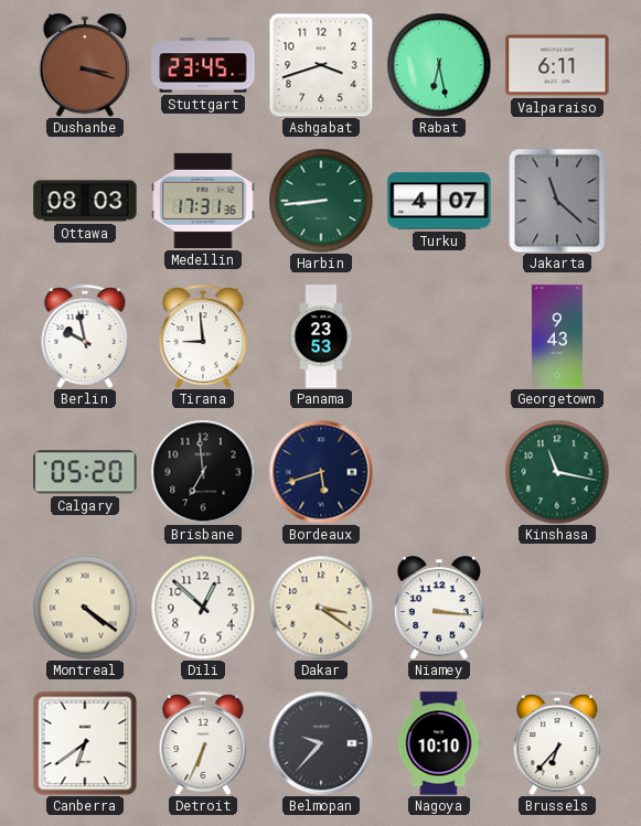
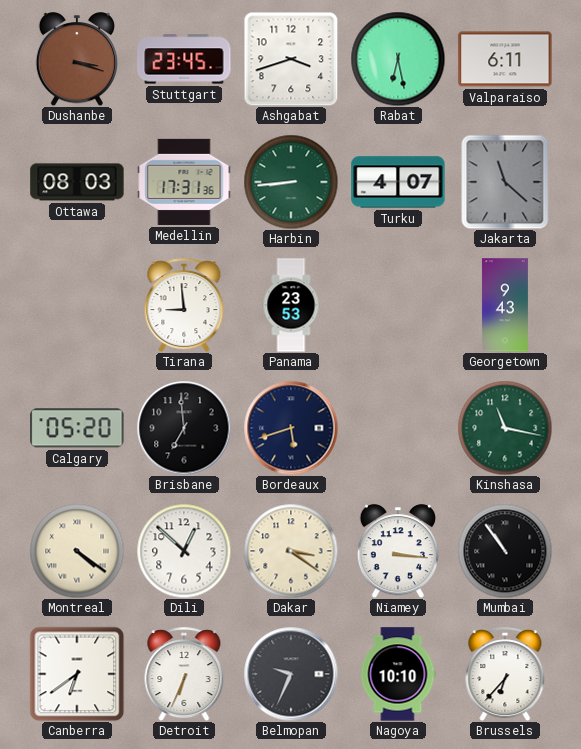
Berlin: 9:58 -> none
Mumbai: none -> 10:54
Belmopan: 9:37 -> 9:34
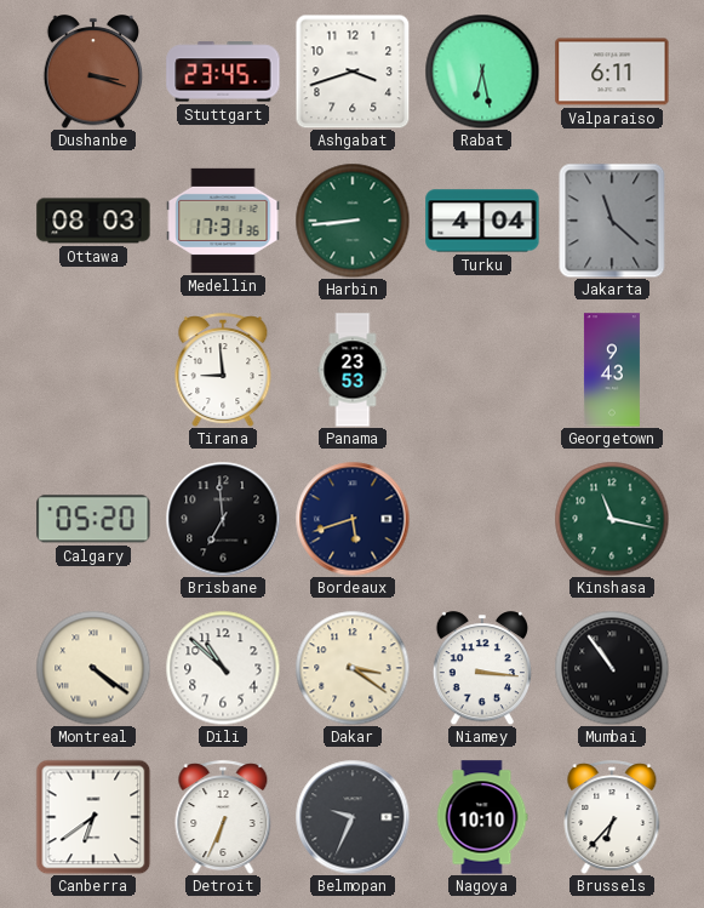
Turku: 4:07 -> 4:04
Dili: 12:52 -> 10:52
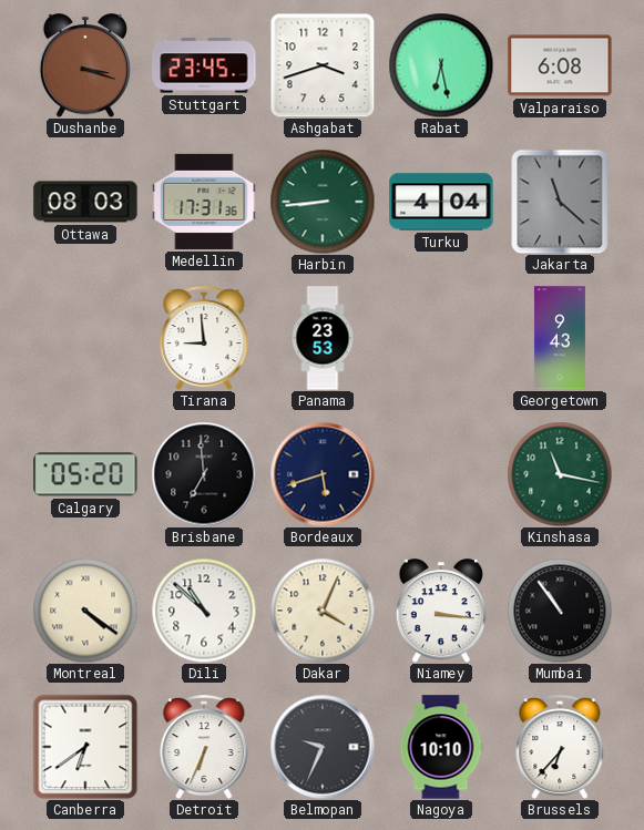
Valparaiso: 6:11 -> 6:08
Dakar: 3:21 -> 4:04
